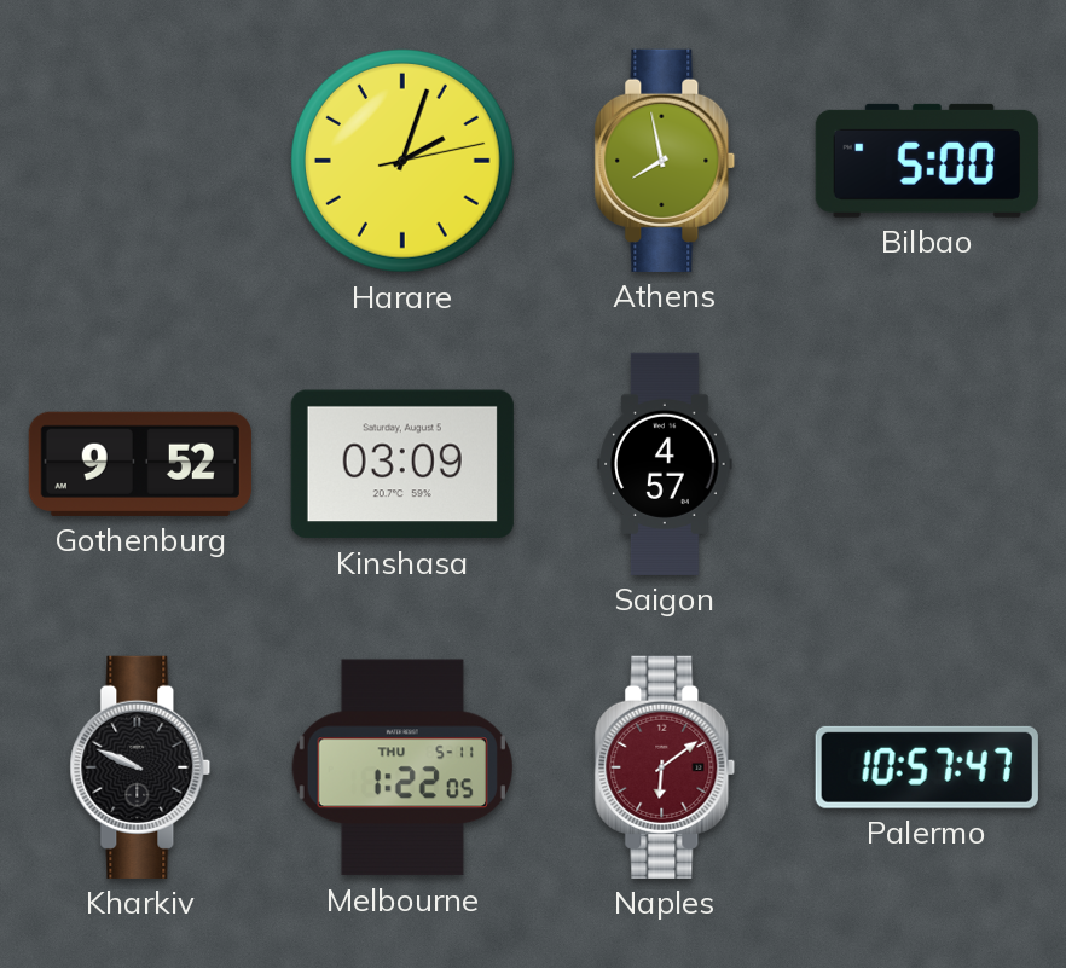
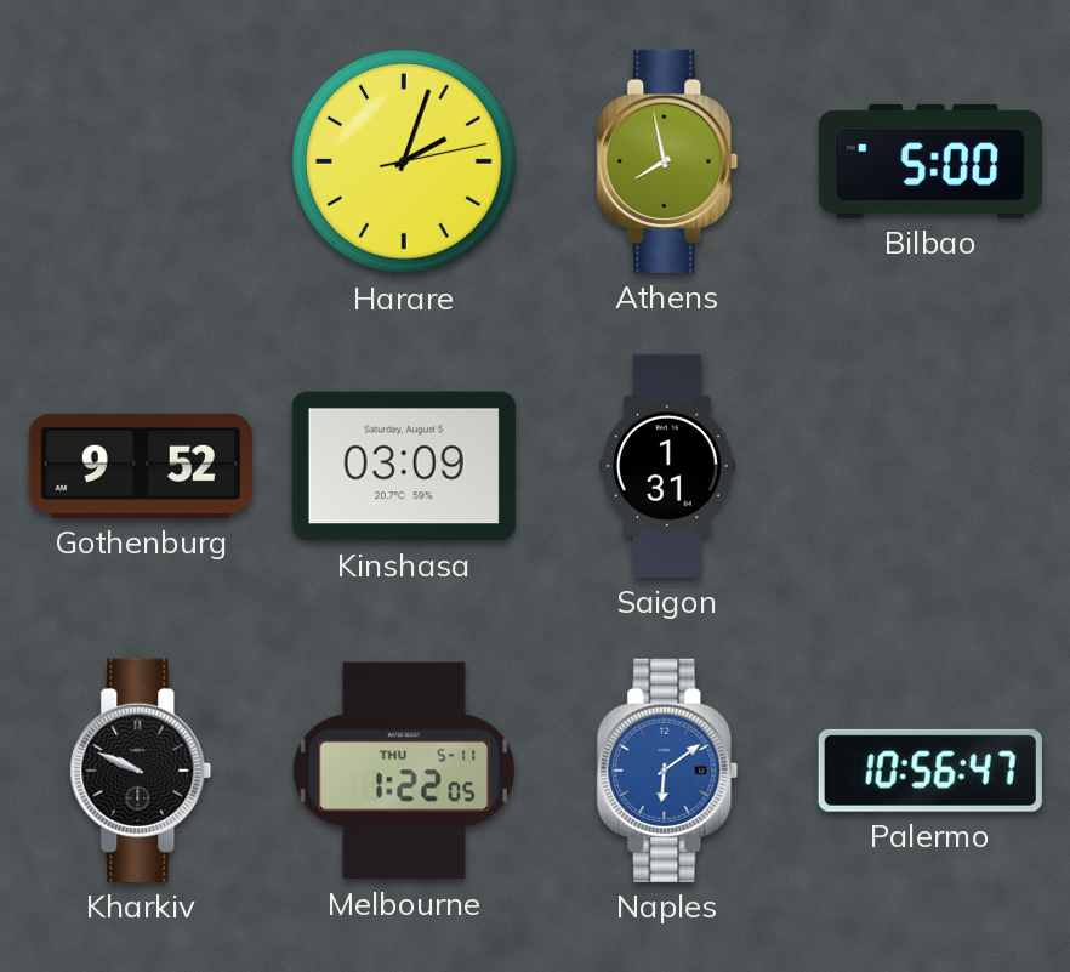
Saigon: 4:57 -> 1:31
Naples dial: burgundy -> blue
Palermo: 10:57 -> 10:56
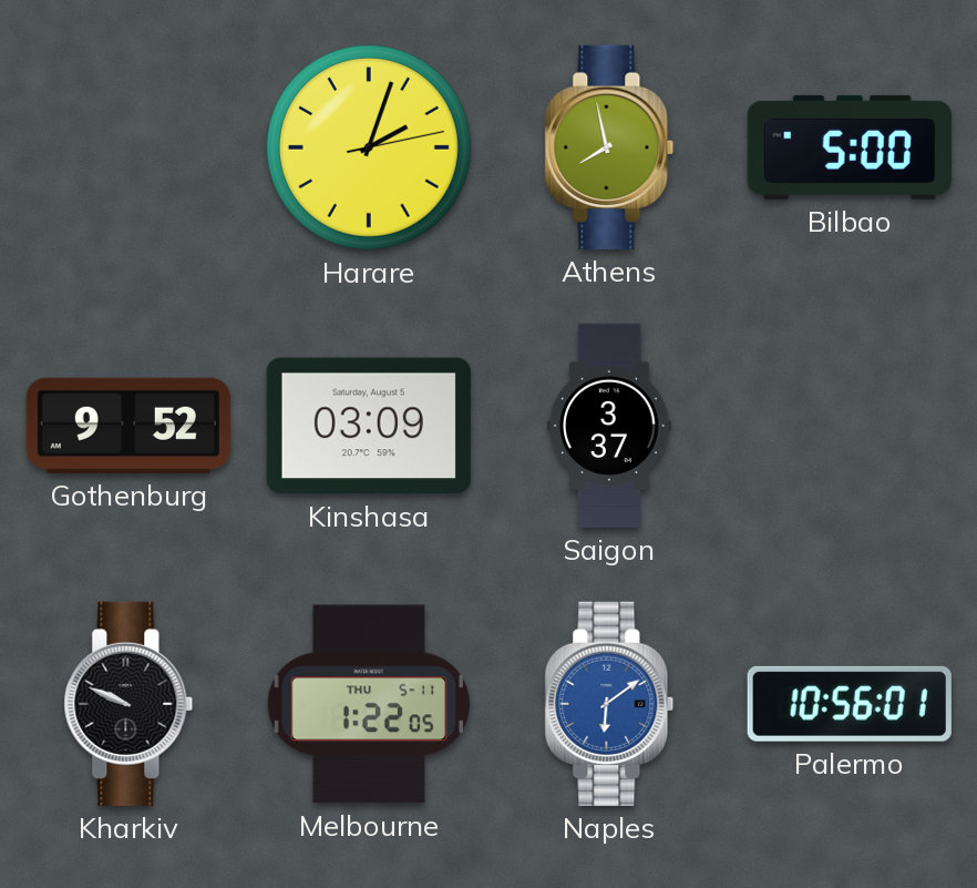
Saigon: 1:31 -> 3:37
Palermo: 10:56:47 -> 10:56:01
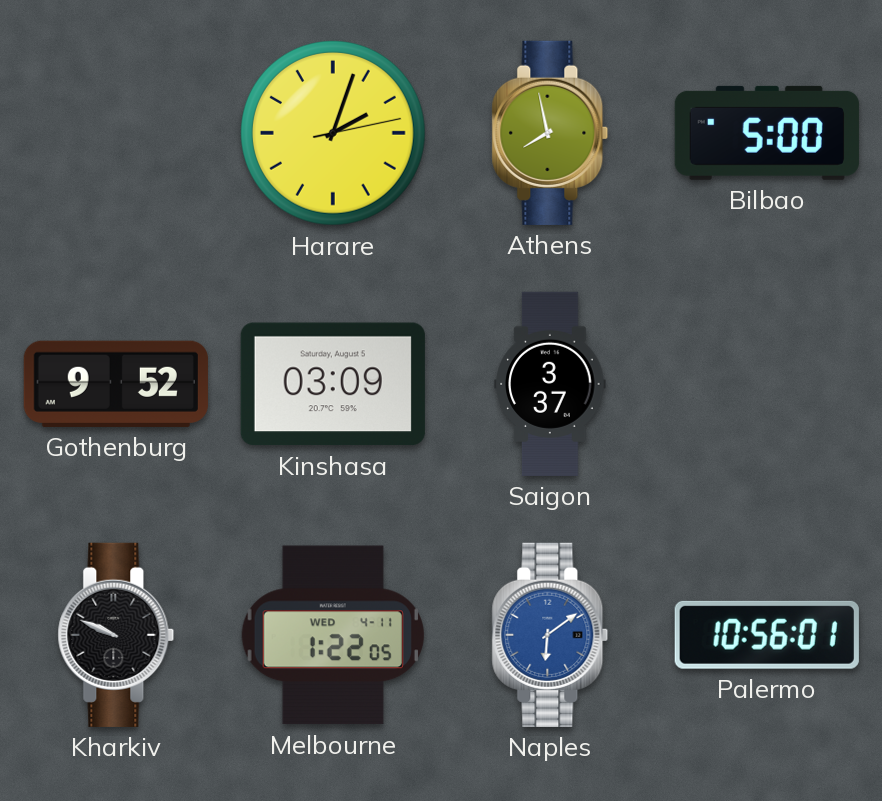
Melbourne date: THU 5-11 -> WED 4-11
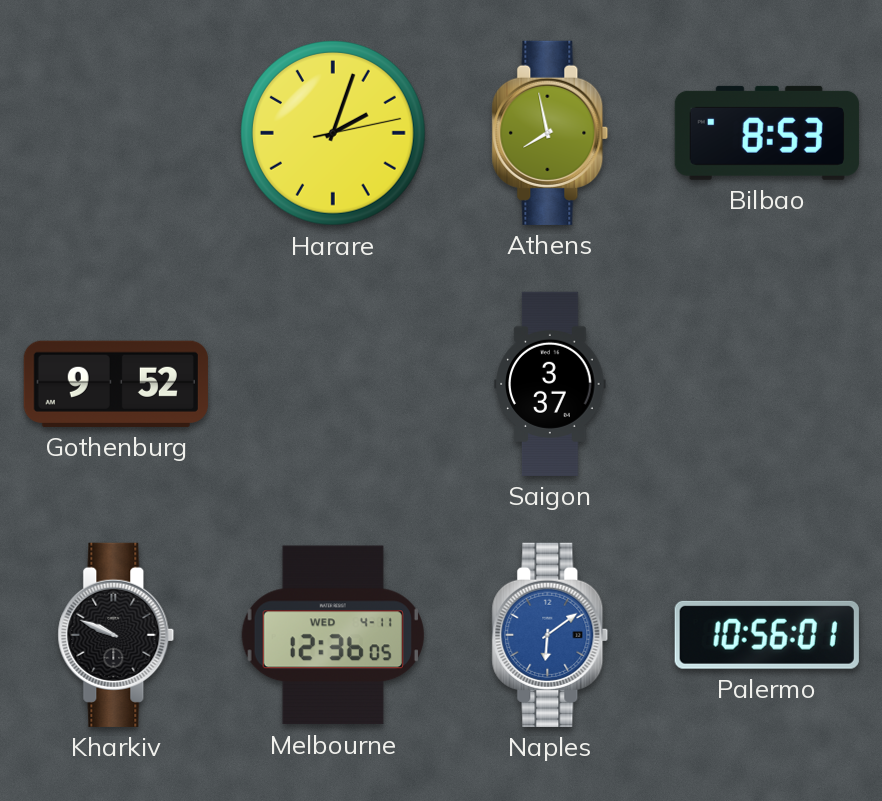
Bilbao: 5:00 -> 8:53
Kinshasa: 03:09 -> none
Melbourne: 1:22 -> 12:36
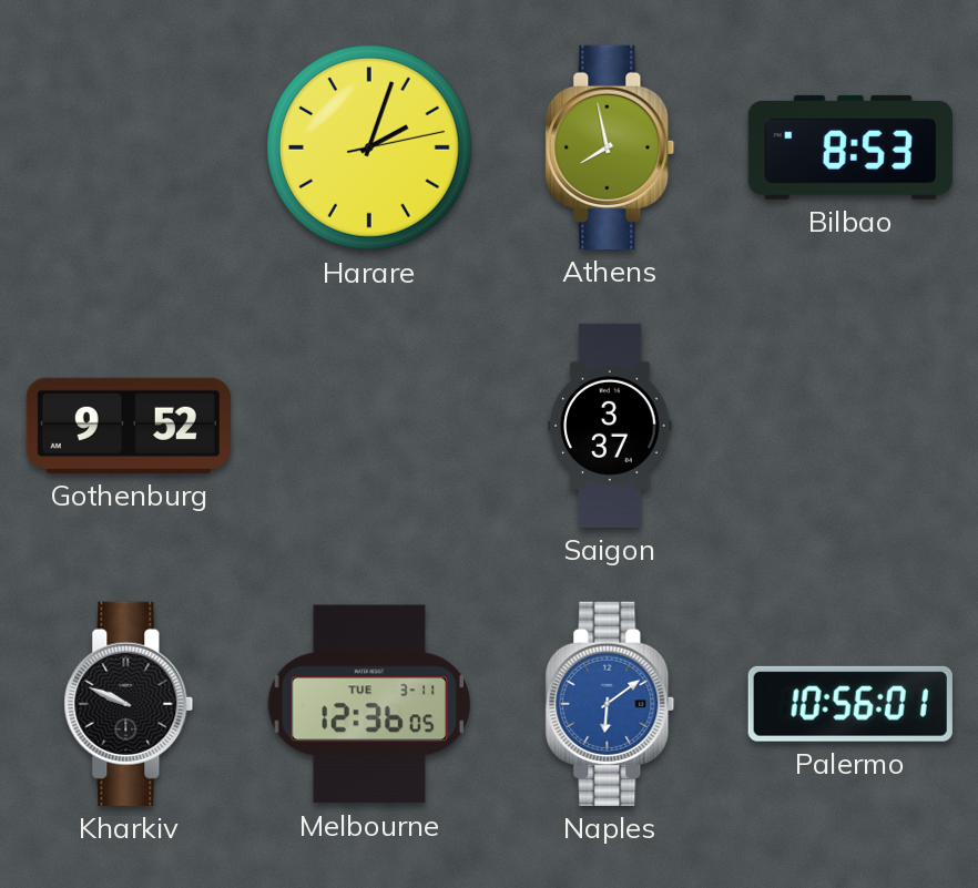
Melbourne date: WED 4-11 -> TUE 3-11
